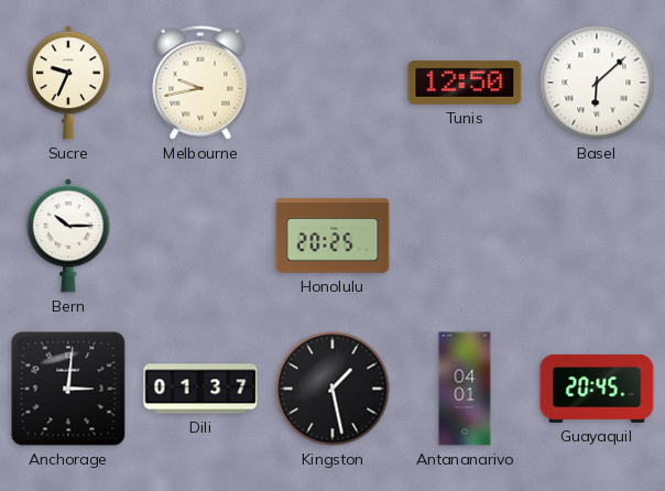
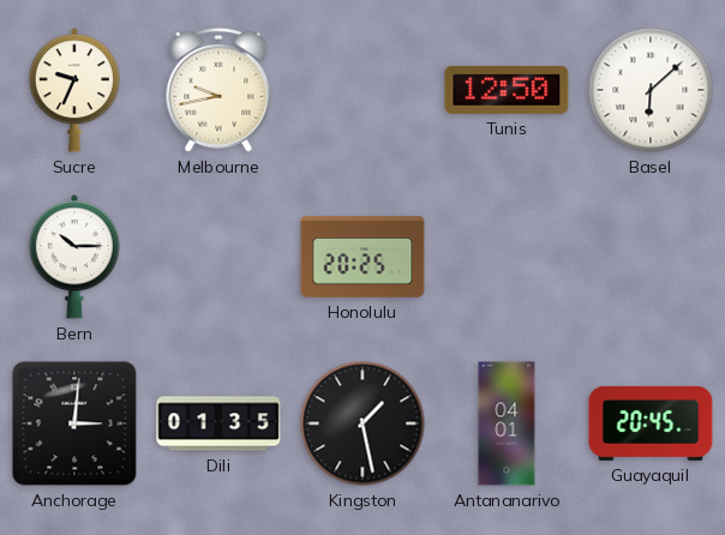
Dili: 01:37 -> 01:35
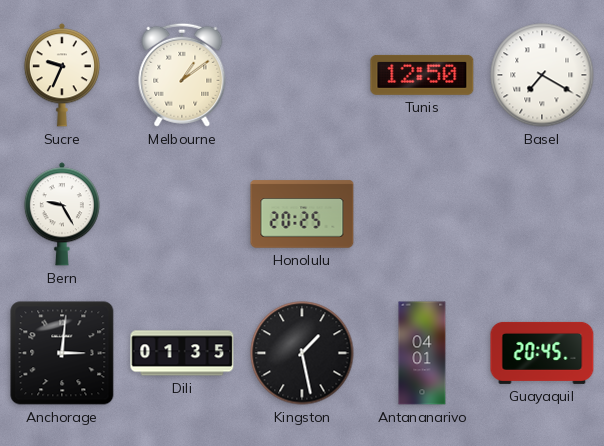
Melbourne: 9:43 -> 1:09
Basel: 6:08 -> 7:20
Bern: 10:15 -> 9:25
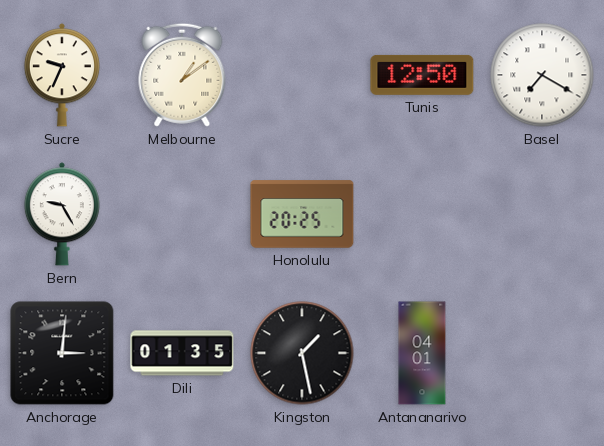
Guayaquil: 20:45 -> none
